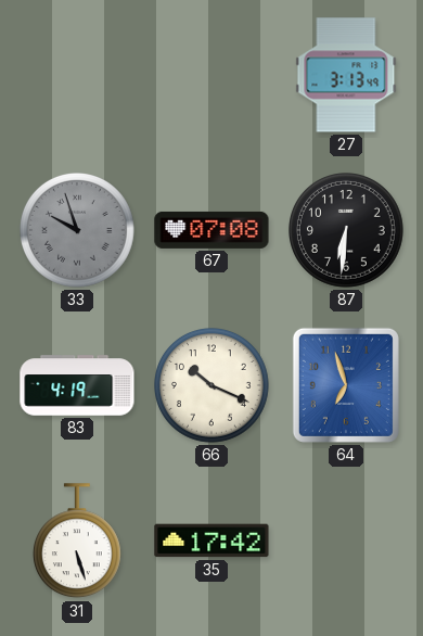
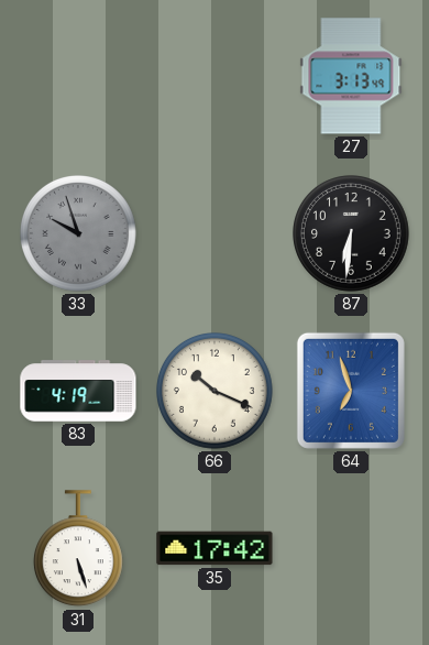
67: 07:08 -> none
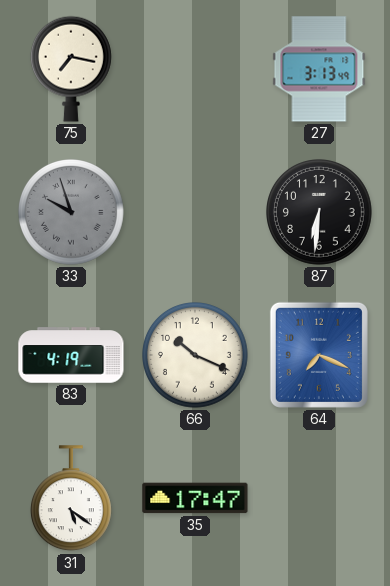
75: none -> 7:17
64: 6:57 -> 7:19
31: 5:27 -> 5:21
35: 17:42 -> 17:47
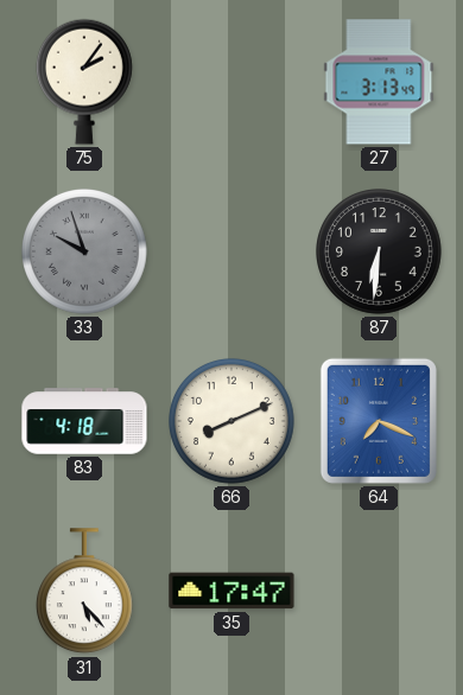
75: 7:17 -> 2:06
83: 4:19 -> 4:18
66: 10:19 -> 8:11
31: 5:21 -> 5:23
